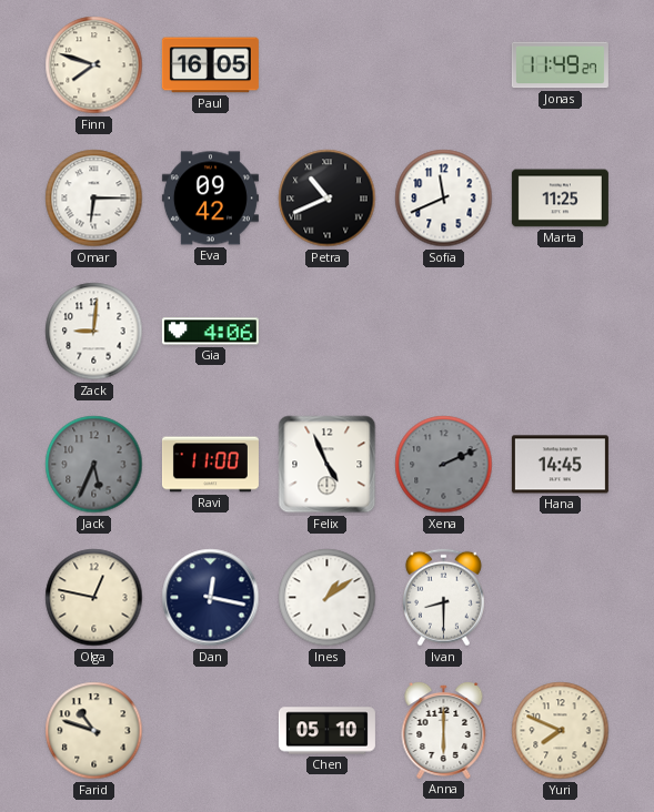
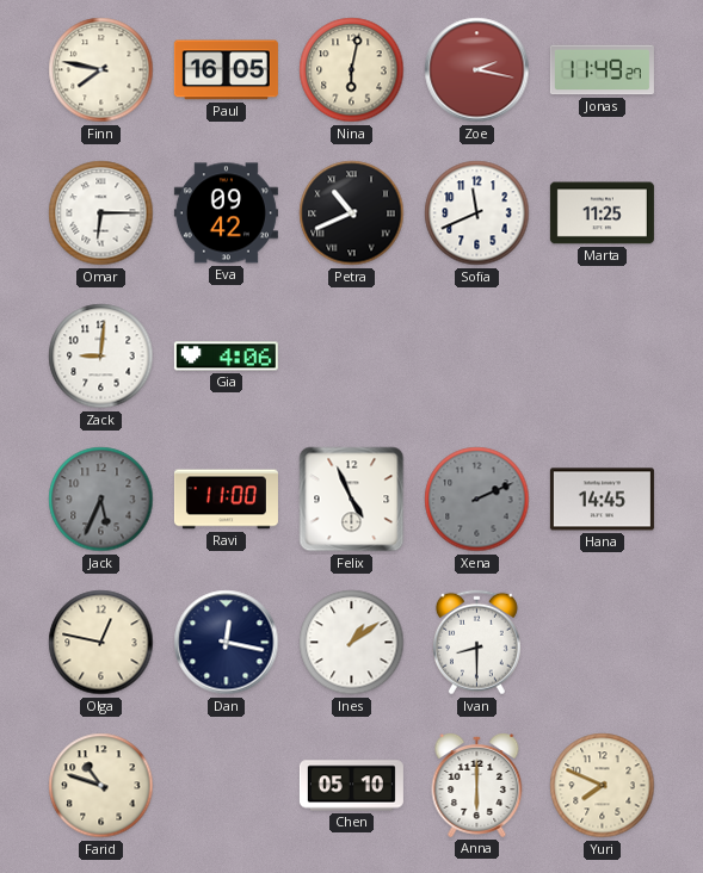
Finn: 7:48 -> 7:47
Nina: none -> 6:02
Zoe: none -> 2:17
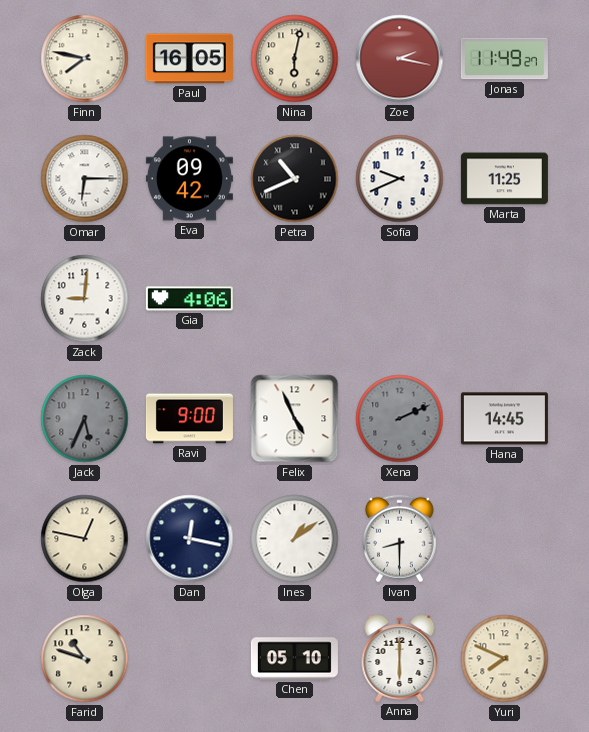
Sofia: 11:41 -> 9:41
Ravi: 11:00 -> 9:00
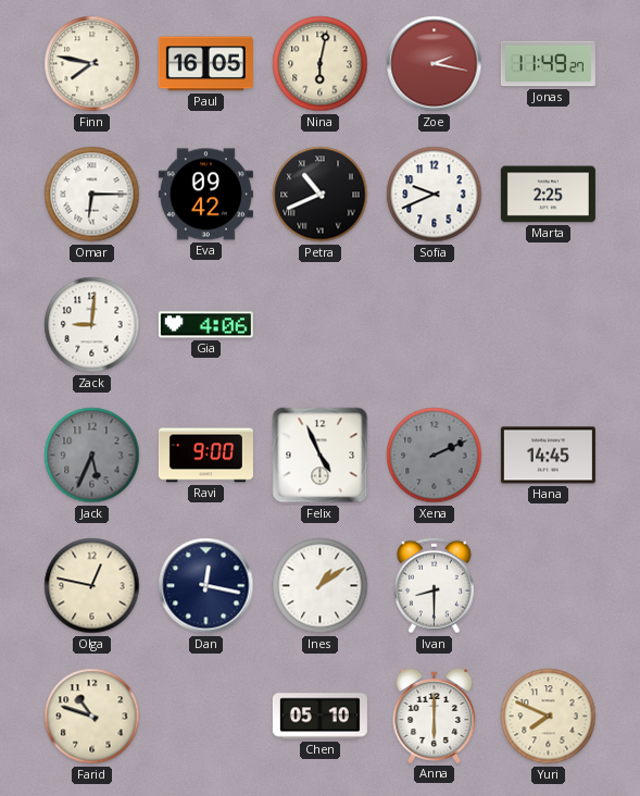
Marta: 11:25 -> 2:25
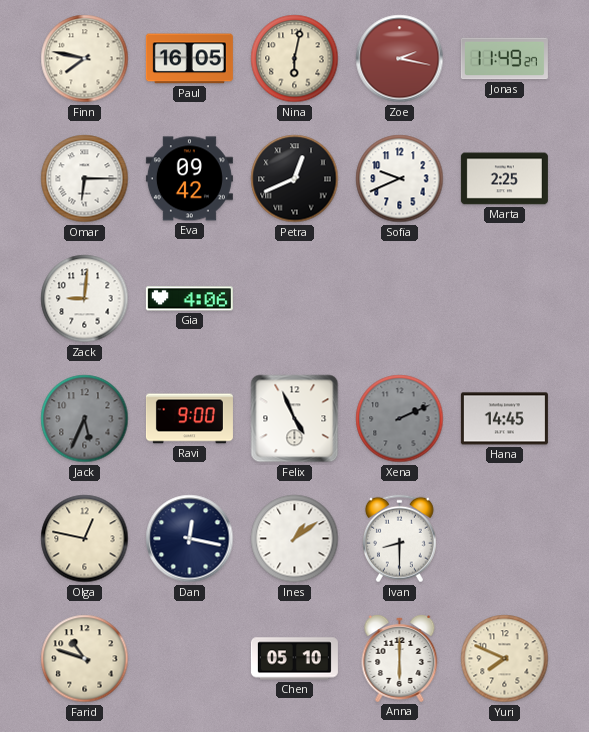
Petra: 10:41 -> 12:41
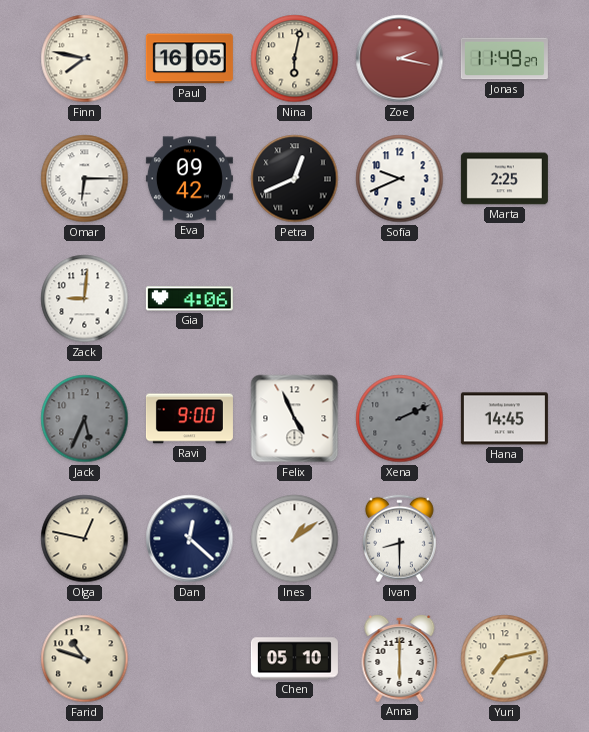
Dan: 12:17 -> 12:22
Yuri: 7:49 -> 7:13
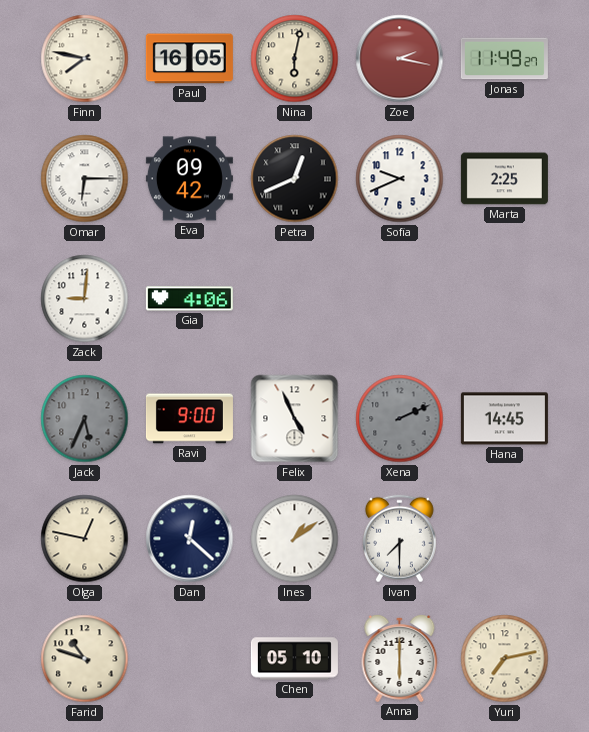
Ivan: 8:30 -> 7:30
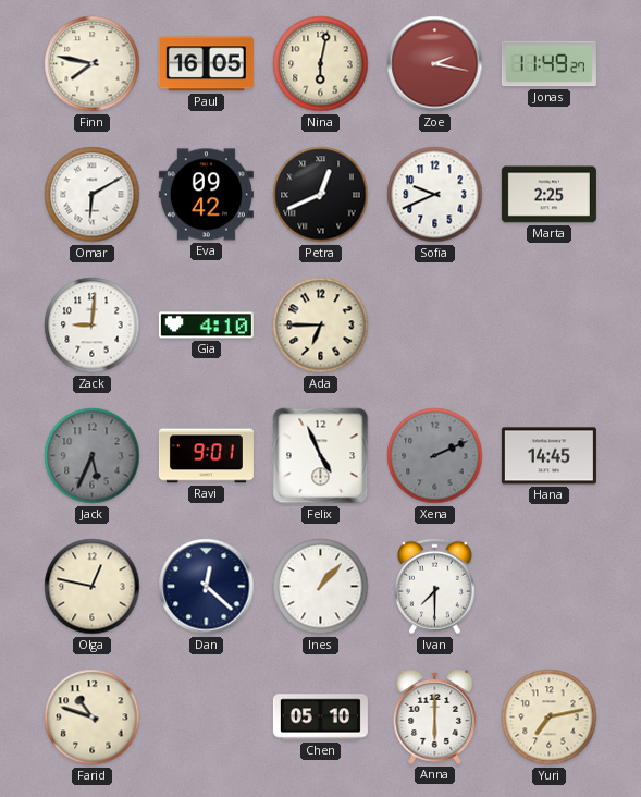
Omar: 6:15 -> 6:10
Gia: 4:06 -> 4:10
Ada: none -> 6:45
Ravi: 9:00 -> 9:01
Ines: 1:09 -> 1:07
